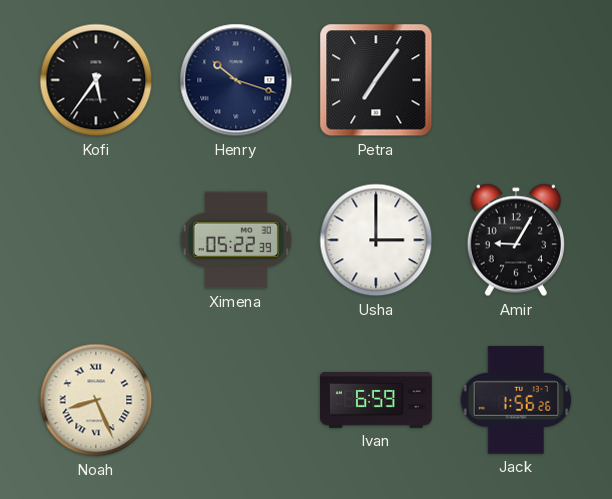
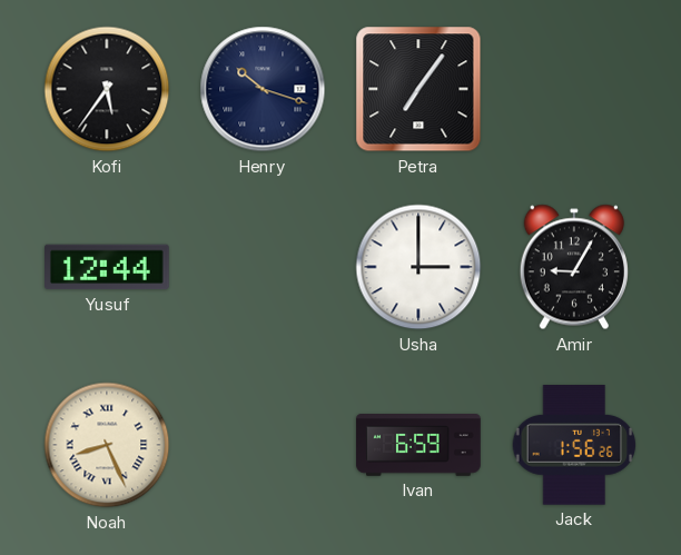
Yusuf: none -> 12:44
Ximena: 05:22 -> none
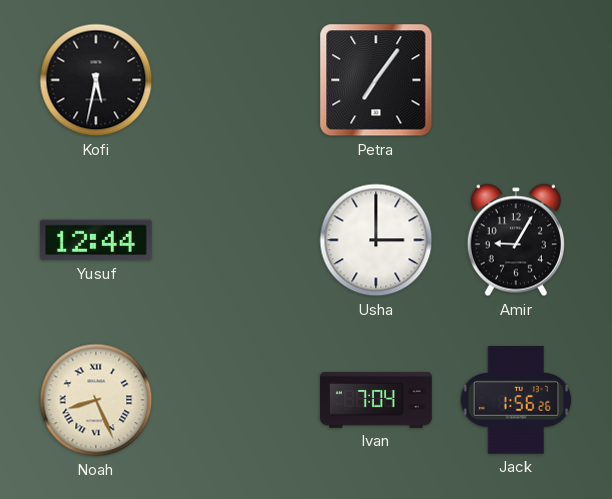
Kofi: 5:36 -> 5:32
Henry: 10:18 -> none
Ivan: 6:59 -> 7:04
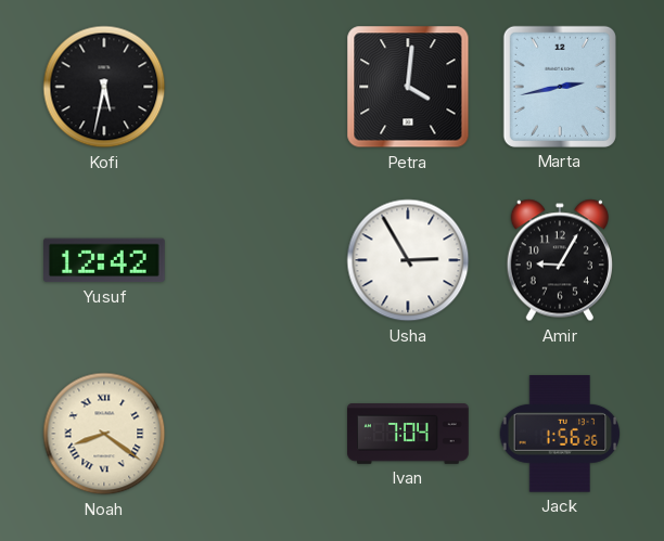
Petra: 7:06 -> 4:01
Marta: none -> 2:43
Yusuf: 12:44 -> 12:42
Usha: 3:00 -> 2:55
Noah: 8:26 -> 8:21
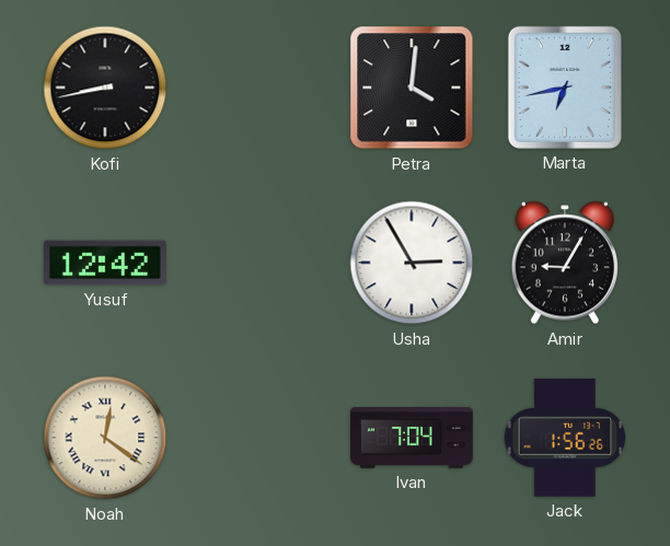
Kofi: 5:32 -> 8:43
Marta: 2:43 -> 6:43
Noah: 8:21 -> 12:21
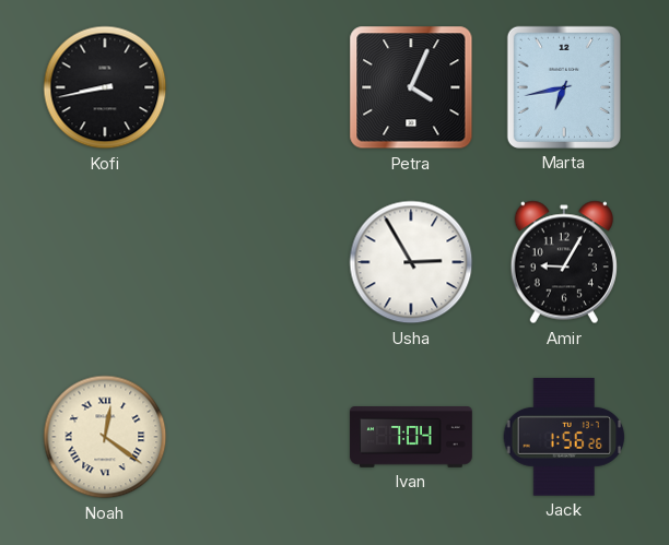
Petra: 4:01 -> 4:04
Yusuf: 12:42 -> none
